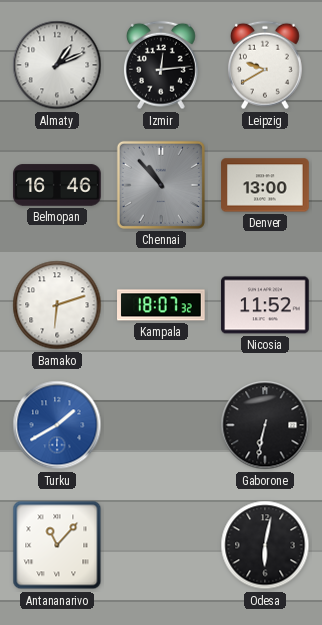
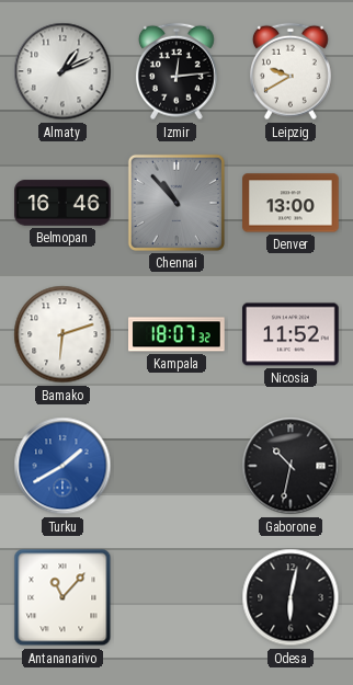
Gaborone: 6:32 -> 10:32
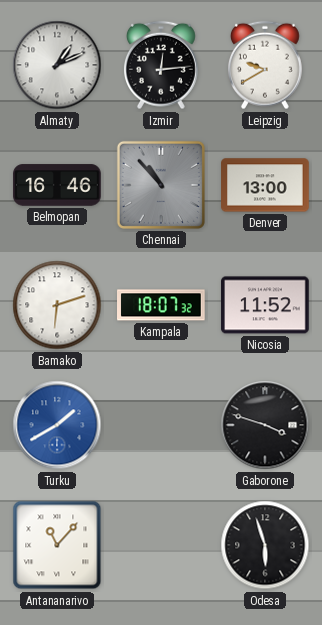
Gaborone: 10:32 -> 3:48
Odesa: 6:02 -> 5:57
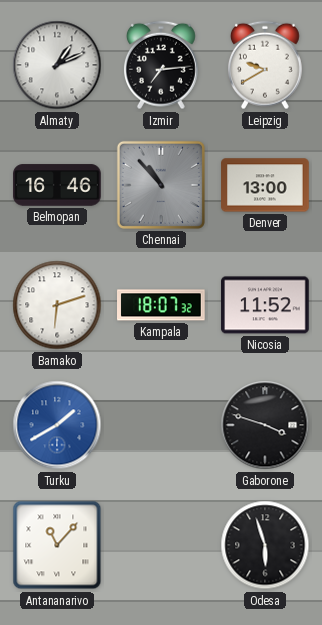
Izmir: 12:14 -> 7:14
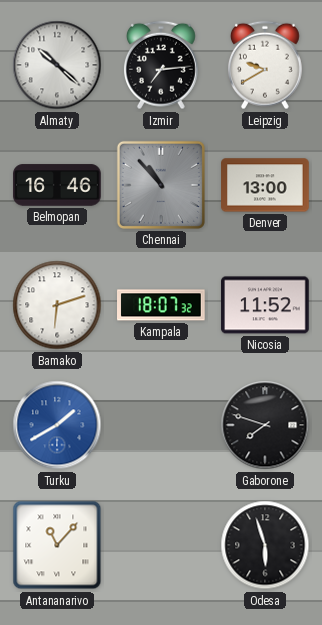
Almaty: 1:11 -> 10:22
Gaborone: 3:48 -> 7:48
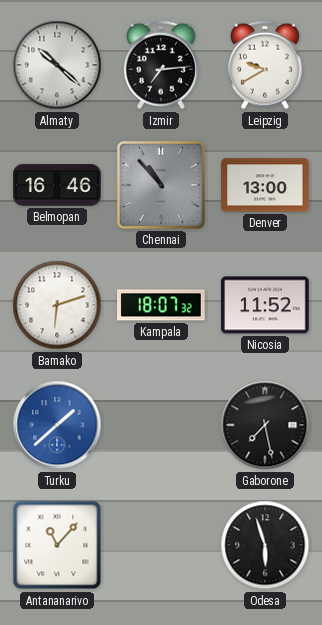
Turku: 1:40 -> 1:38
Gaborone: 7:48 -> 7:28
